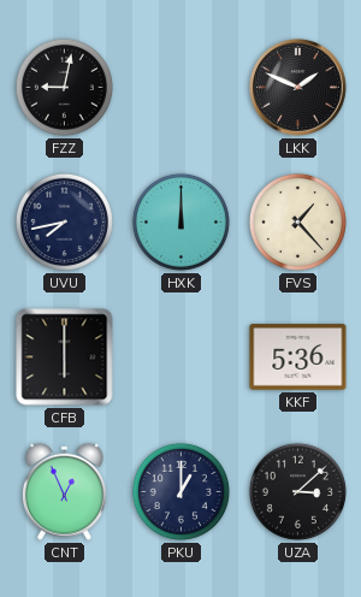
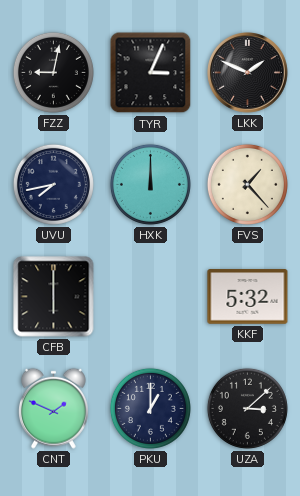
TYR: none -> 3:04
KKF: 5:36 -> 5:32
CNT: 12:56 -> 1:49
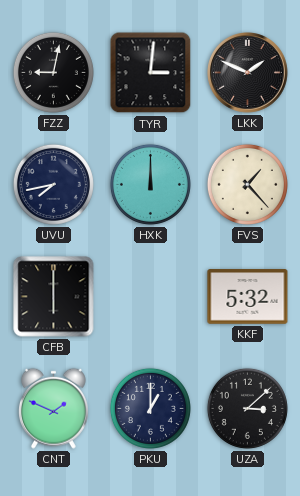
TYR: 3:04 -> 3:01
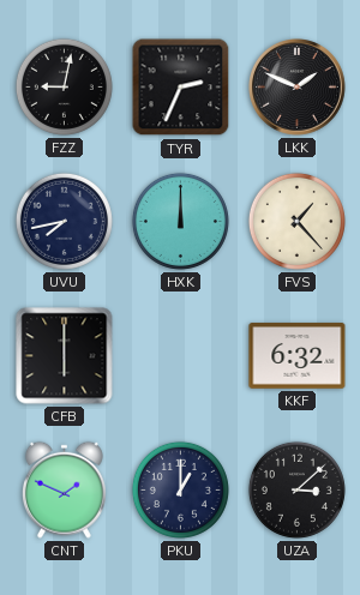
TYR: 3:01 -> 2:34
KKF: 5:32 -> 6:32
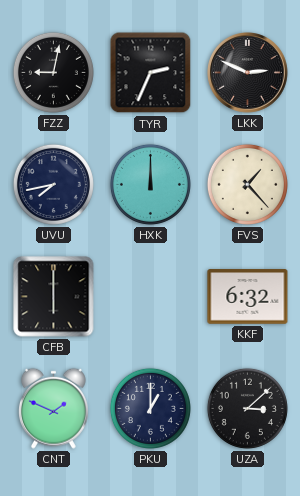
LKK: 1:49 -> 2:49
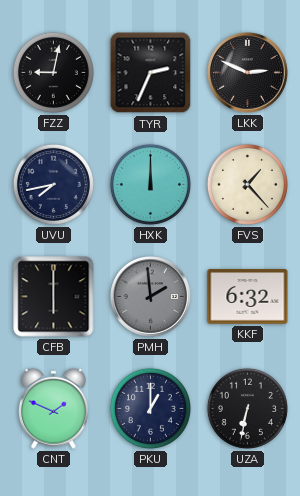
PMH: none -> 1:59
UZA: 3:08 -> 6:32
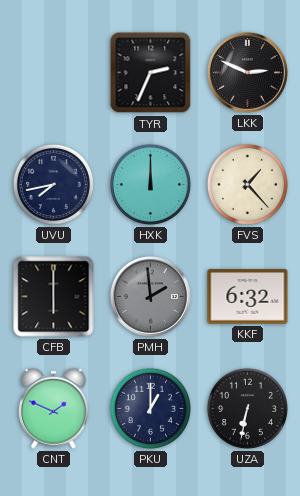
FZZ: 9:02 -> none
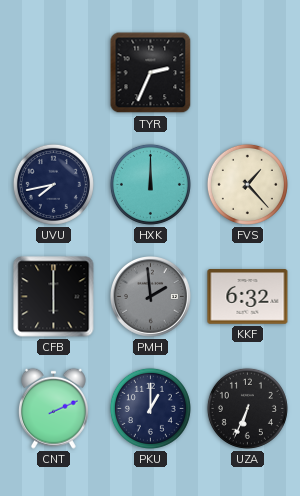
LKK: 2:49 -> none
CNT: 1:49 -> 2:11
UZA: 6:32 -> 6:34
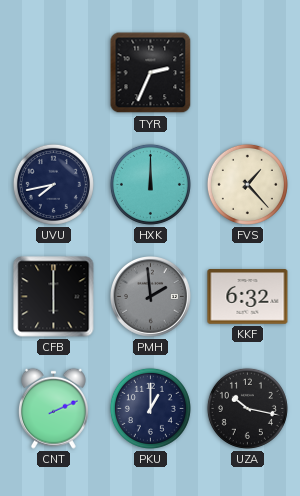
UZA: 6:34 -> 10:17
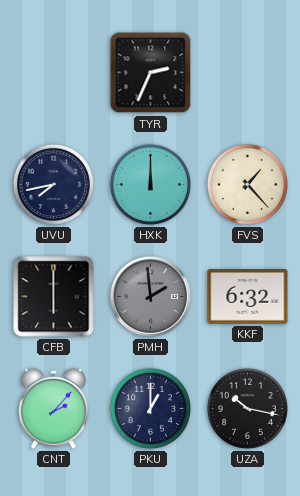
CNT: 2:11 -> 2:07
